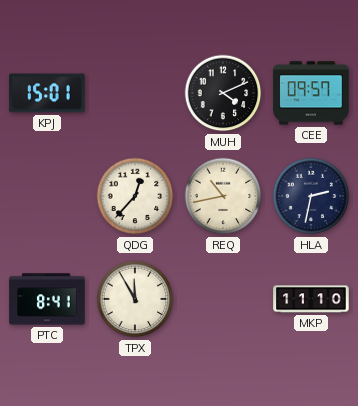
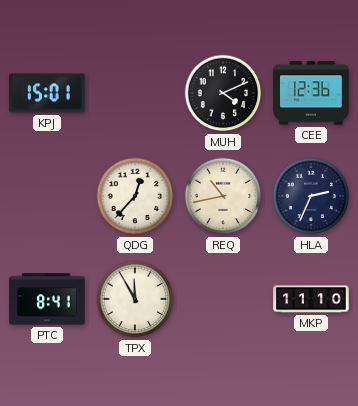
CEE: 09:57 -> 12:36
HLA: 2:32 -> 2:34
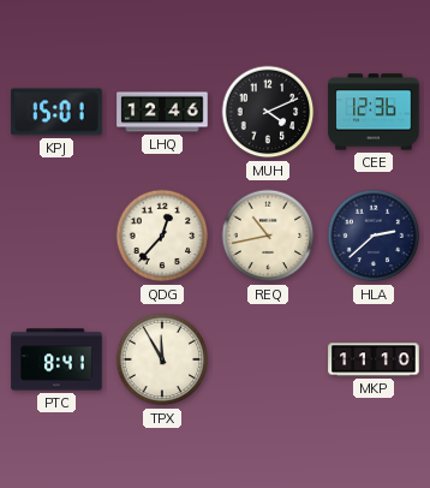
LHQ: none -> 12:46
HLA: 2:34 -> 2:38
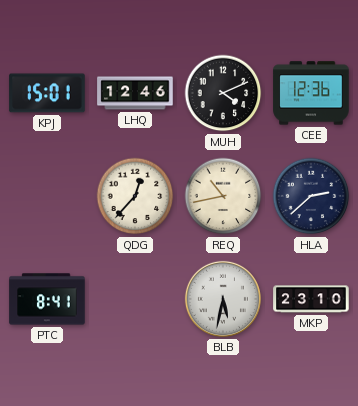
TPX: 11:55 -> none
BLB: none -> 5:32
MKP: 11:10 -> 23:10
